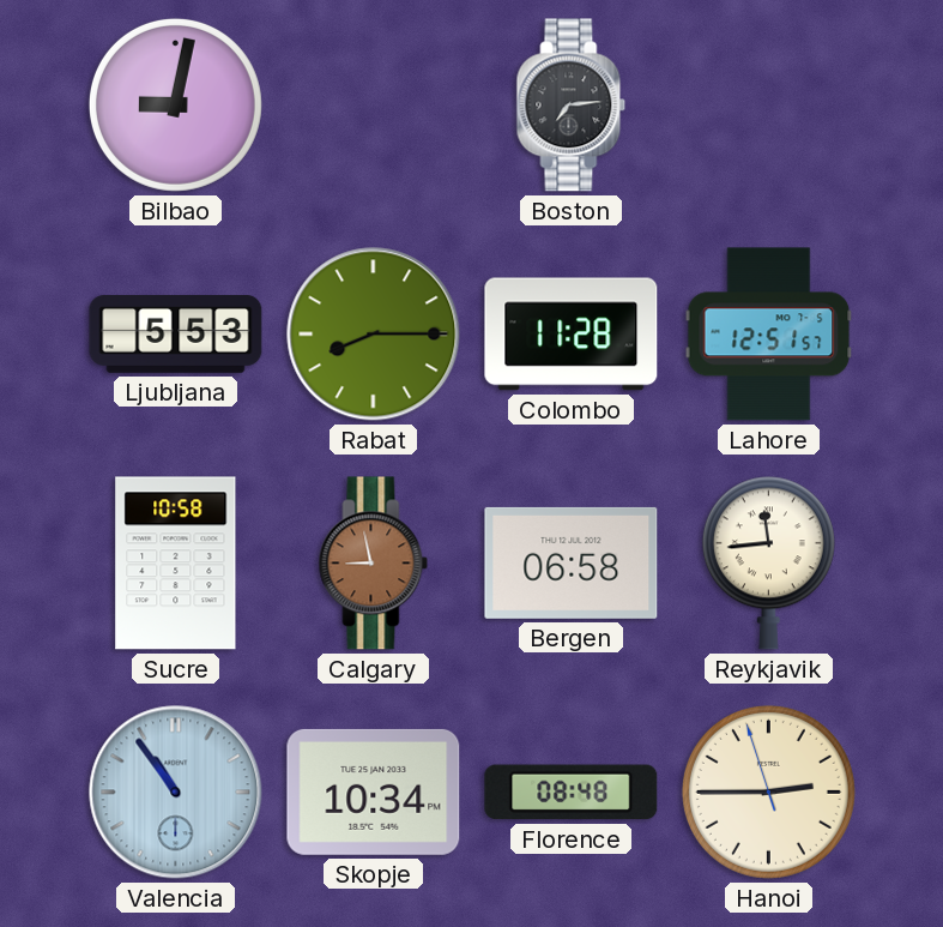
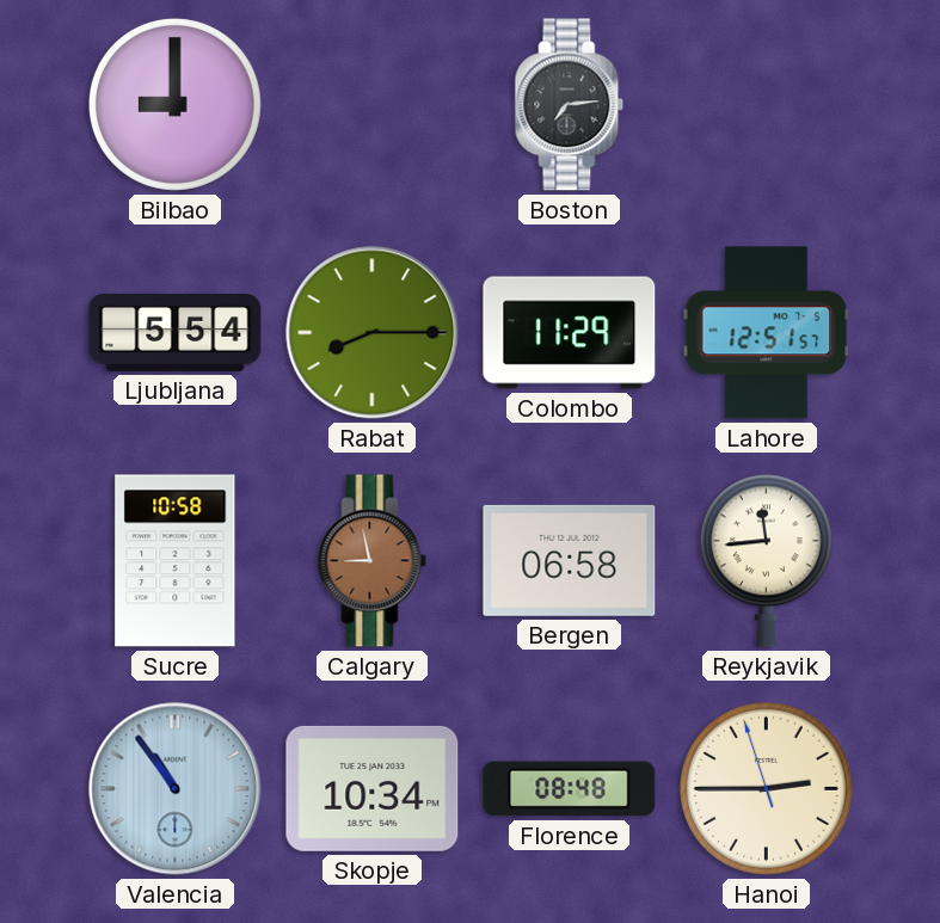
Bilbao: 9:02 -> 9:00
Ljubljana: 5:53 -> 5:54
Colombo: 11:28 -> 11:29
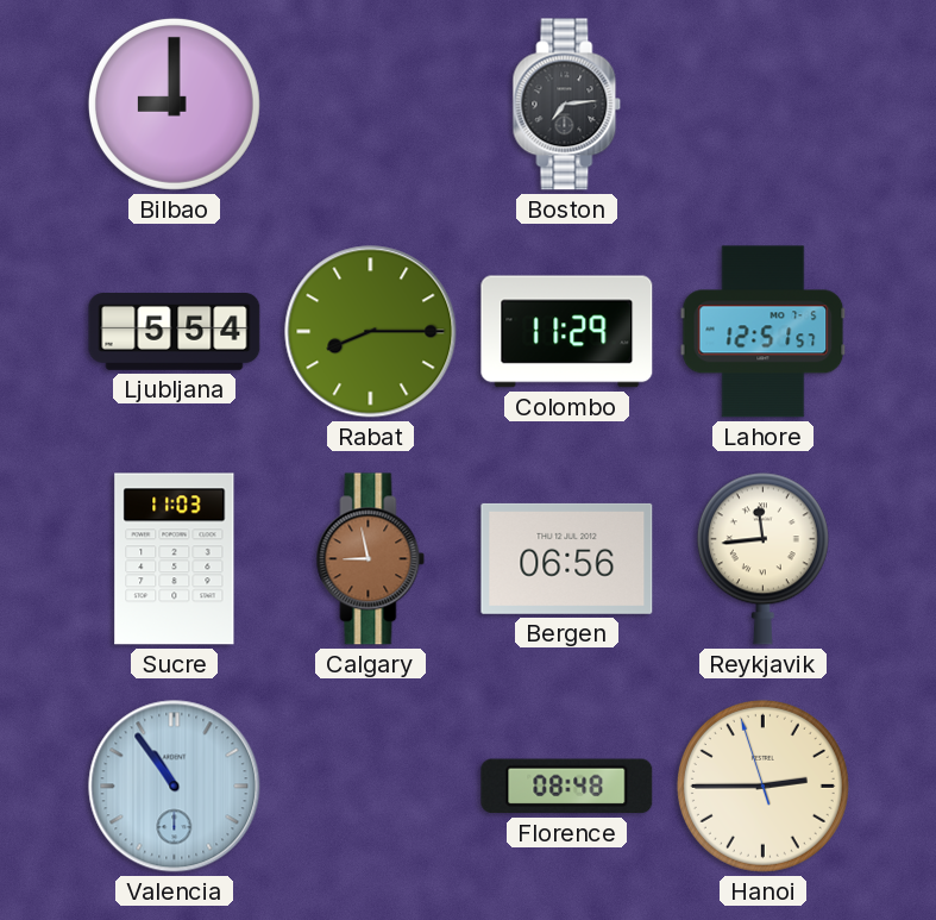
Sucre: 10:58 -> 11:03
Bergen: 06:58 -> 06:56
Skopje: 10:34 -> none
